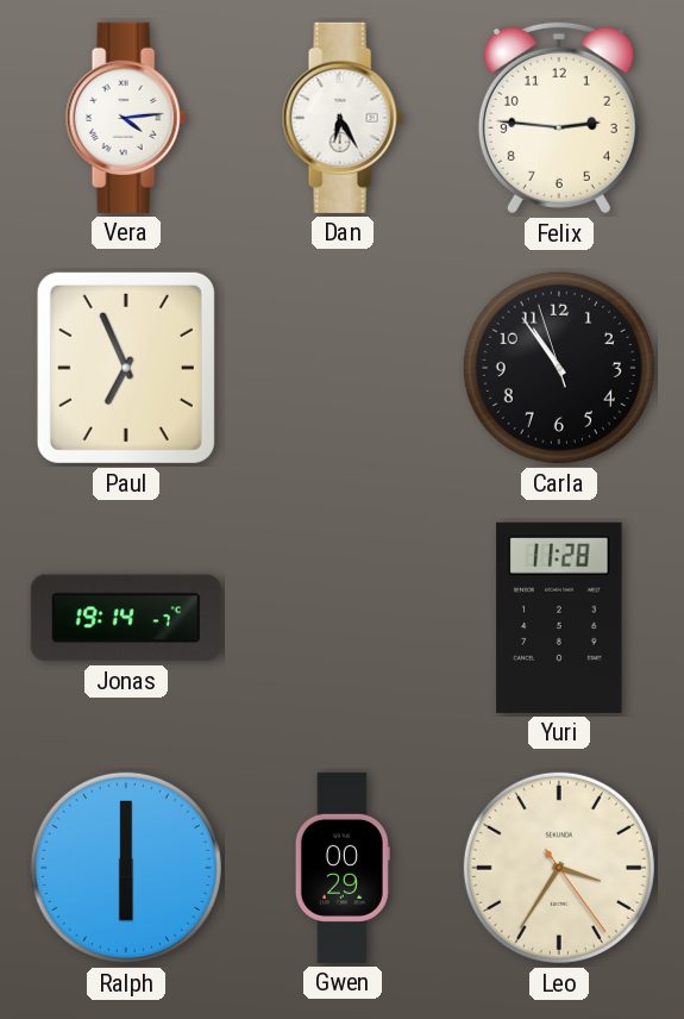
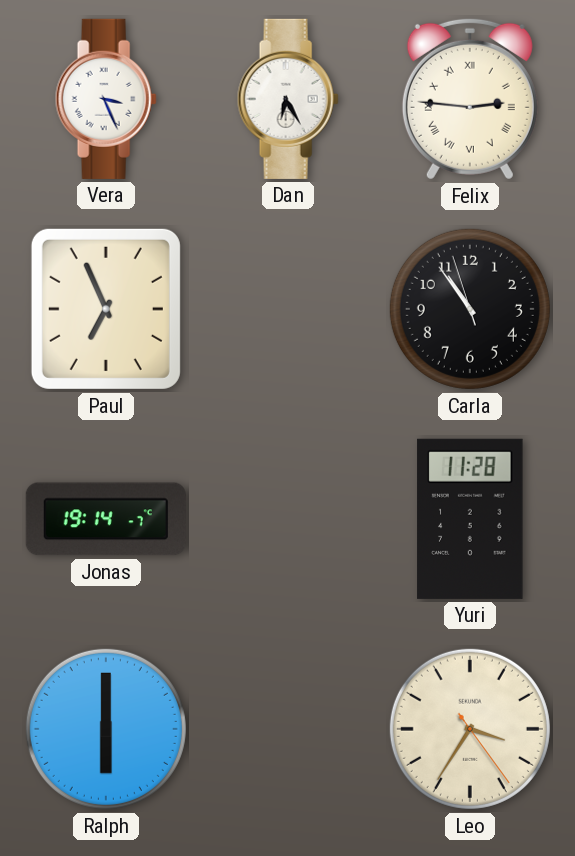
Vera: 4:14 -> 3:26
Felix numerals: Arabic -> Roman
Gwen: 00:29 -> none
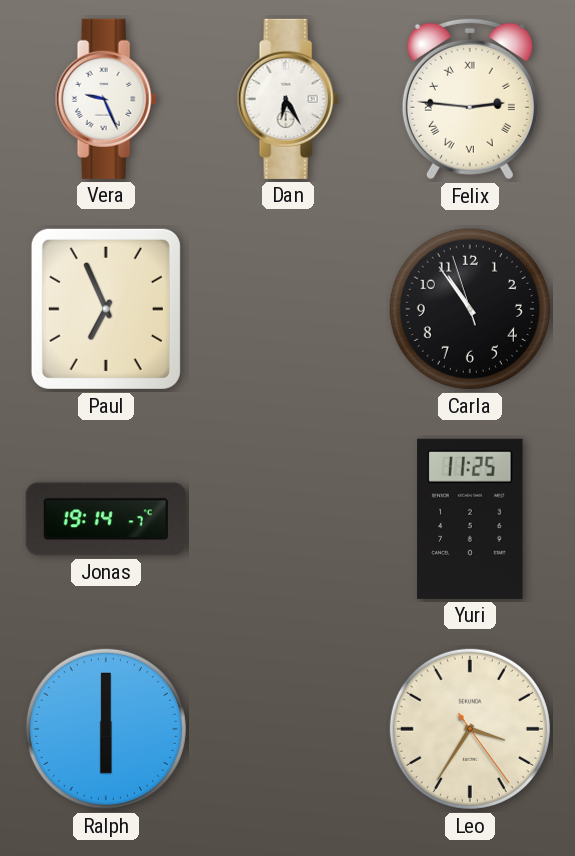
Vera: 3:26 -> 9:26
Yuri: 11:28 -> 11:25
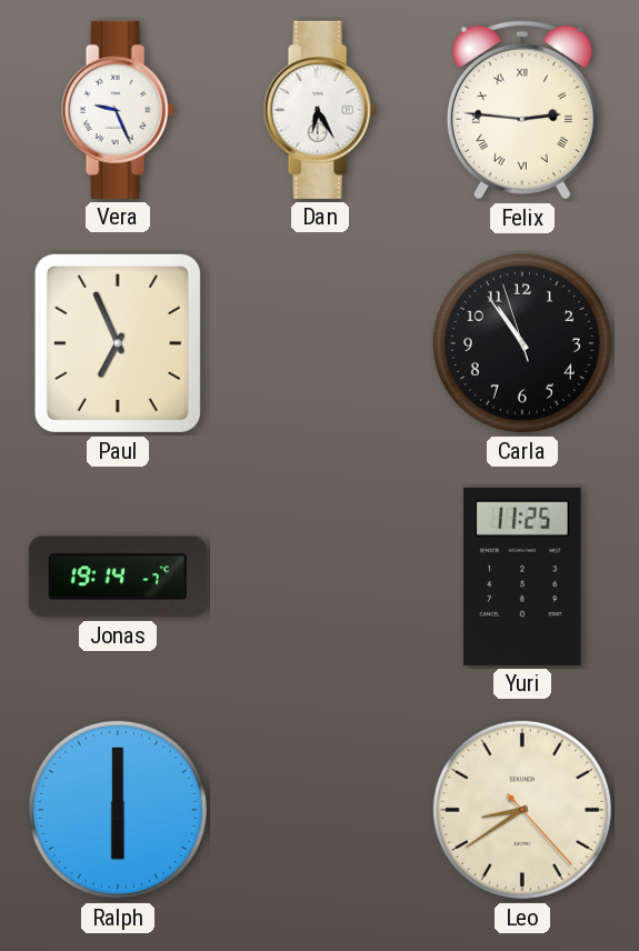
Leo: 3:35 -> 8:39
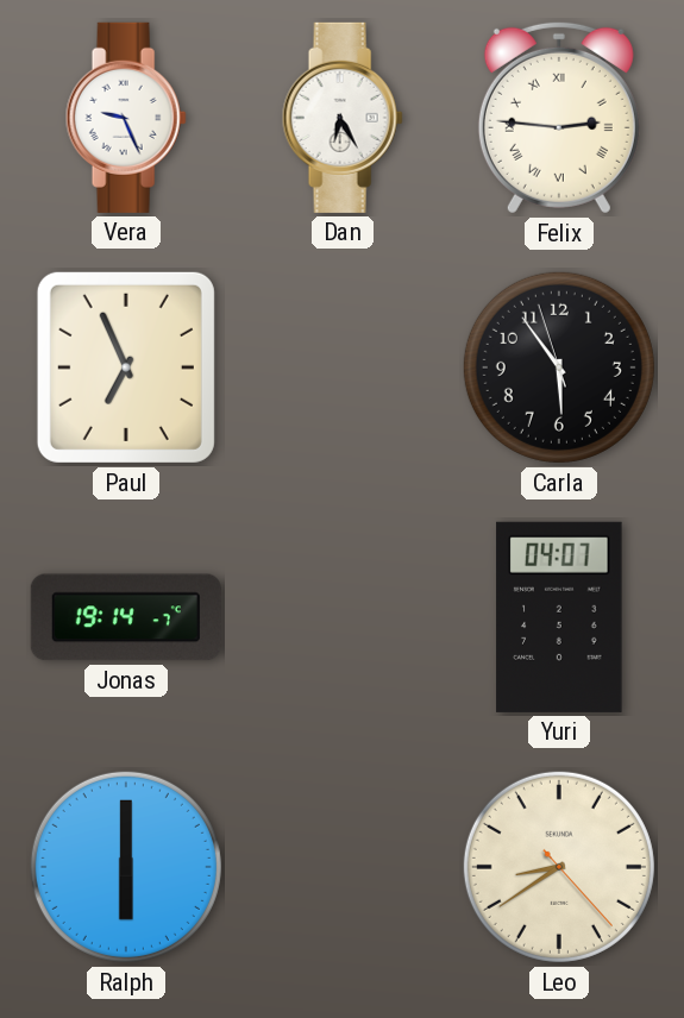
Carla: 10:53 -> 5:53
Yuri: 11:25 -> 04:07
